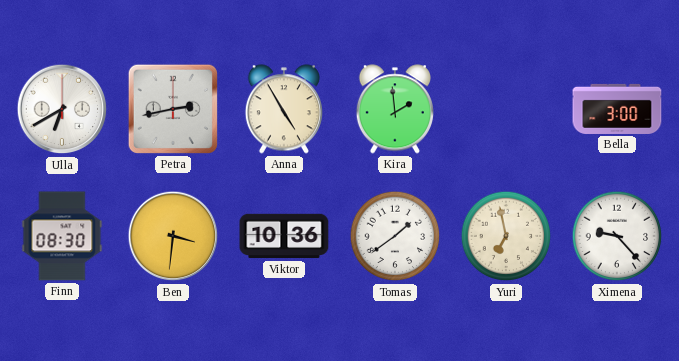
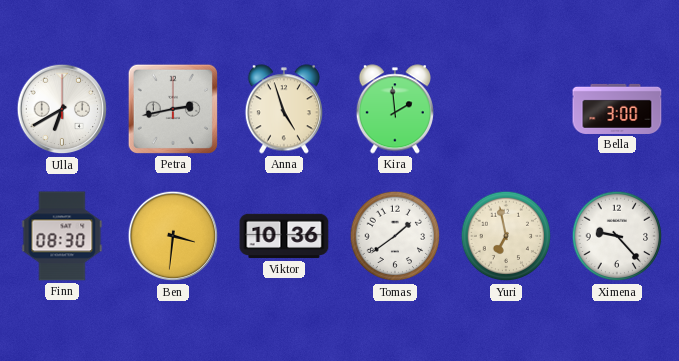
Anna: 4:55 -> 4:57
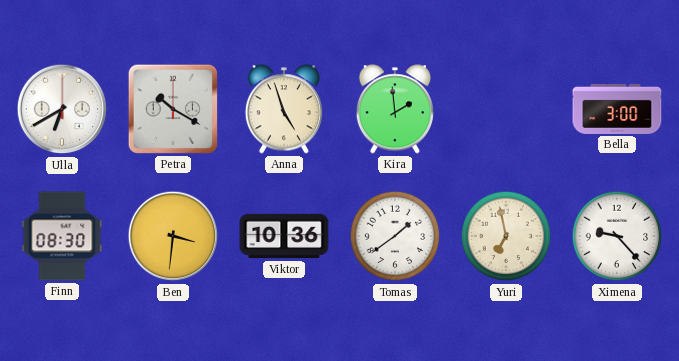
Petra: 2:43 -> 10:20
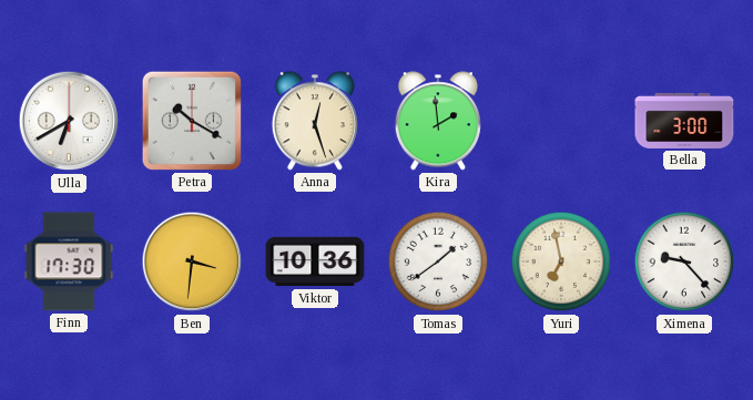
Anna: 4:57 -> 12:27
Finn: 08:30 -> 17:30
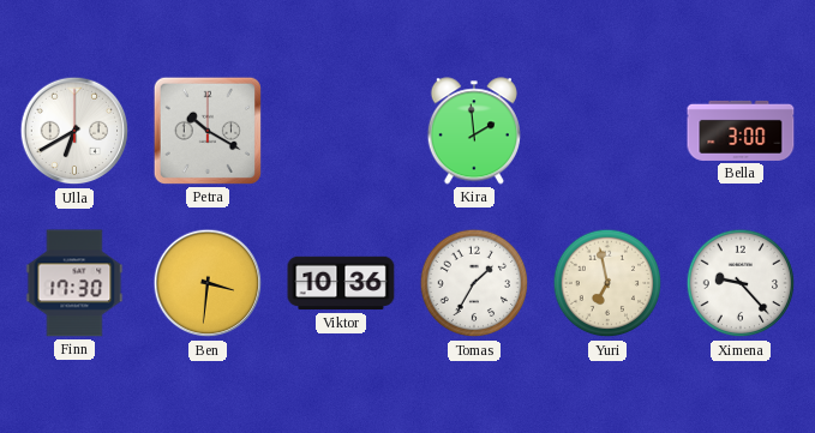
Anna: 12:27 -> none
Tomas: 1:39 -> 1:35
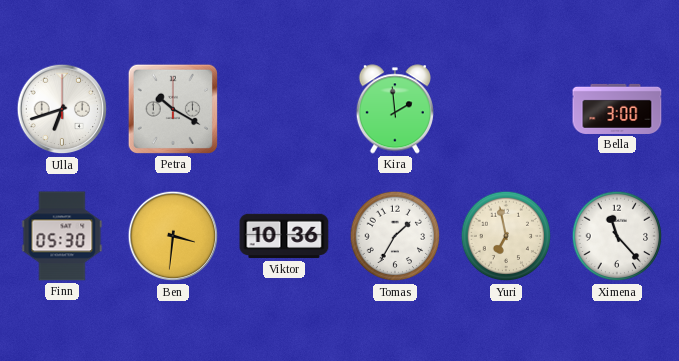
Ulla: 6:40 -> 6:42
Finn: 17:30 -> 05:30
Ximena: 9:23 -> 11:23
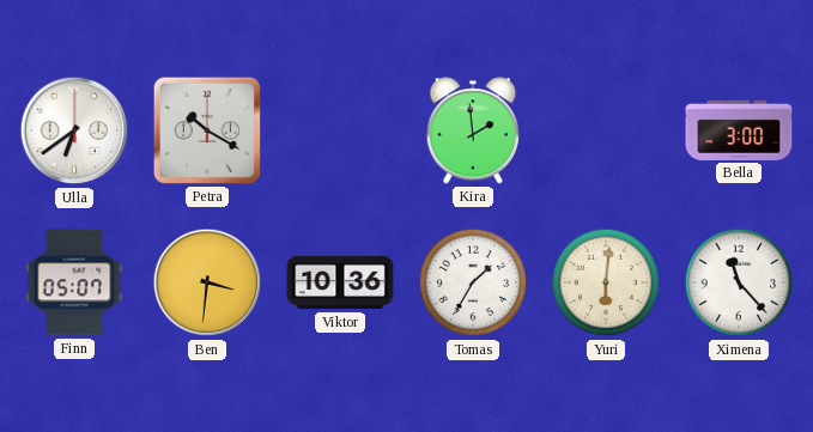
Ulla: 6:42 -> 6:39
Finn: 05:30 -> 05:07
Yuri: 6:58 -> 6:01
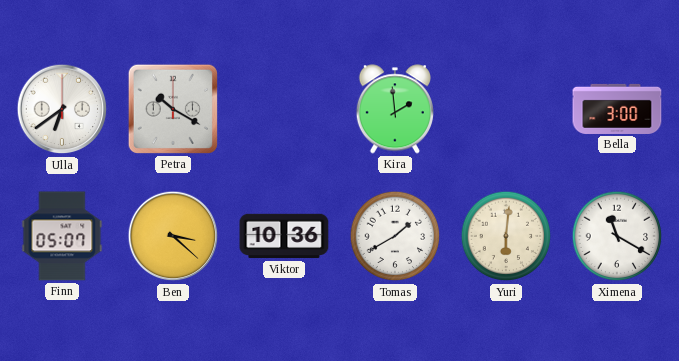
Ben: 3:31 -> 3:22
Tomas: 1:35 -> 1:40
Ximena: 11:23 -> 11:20
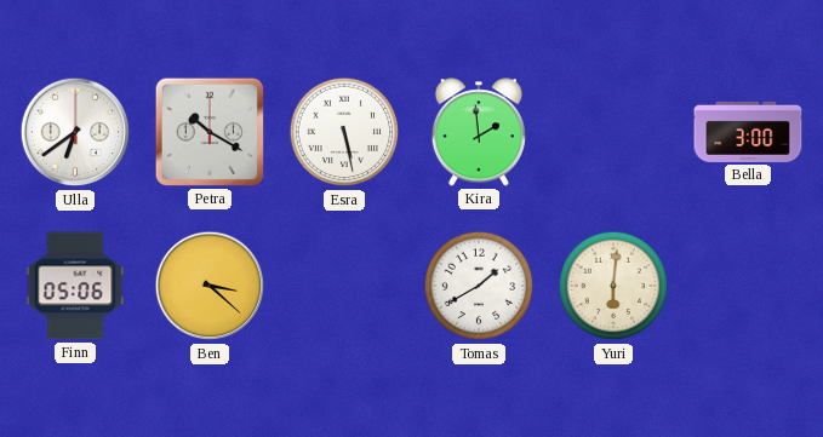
Esra: none -> 5:28
Finn: 05:07 -> 05:06
Viktor: 10:36 -> none
Ximena: 11:20 -> none
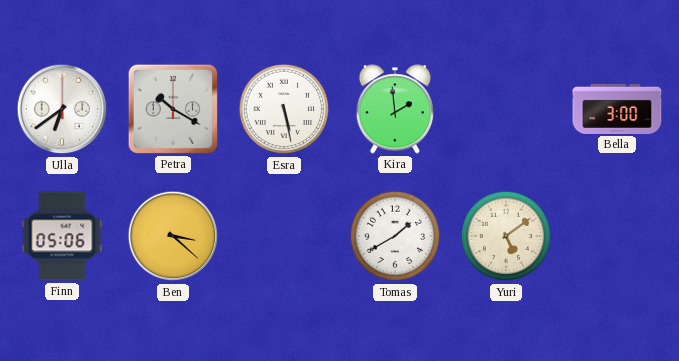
Yuri: 6:01 -> 5:09
